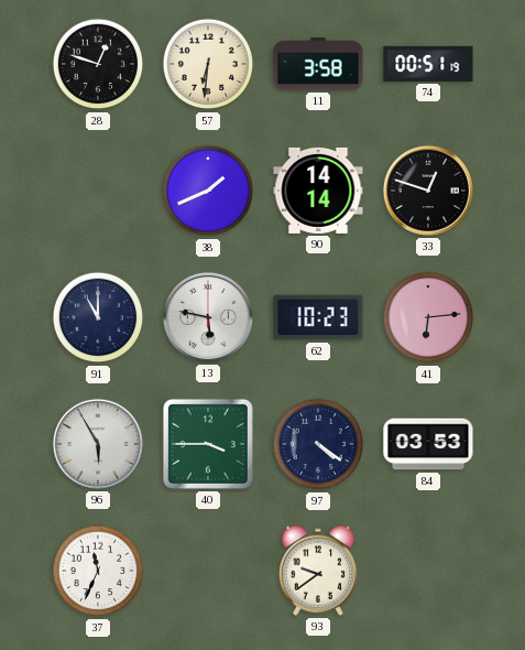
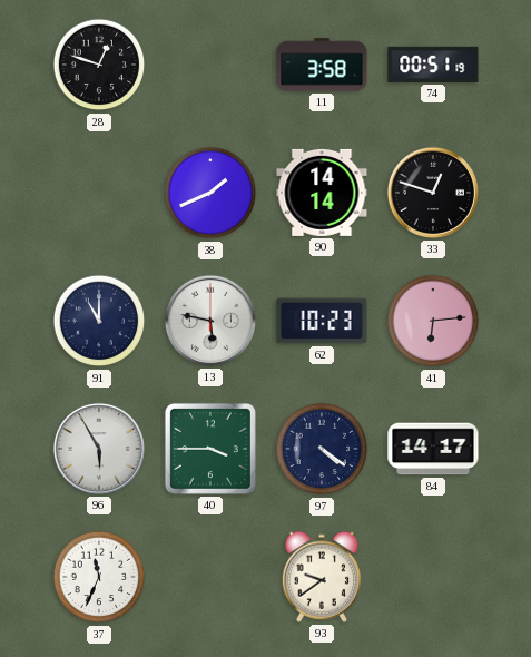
57: 6:31 -> none
84: 03:53 -> 14:17
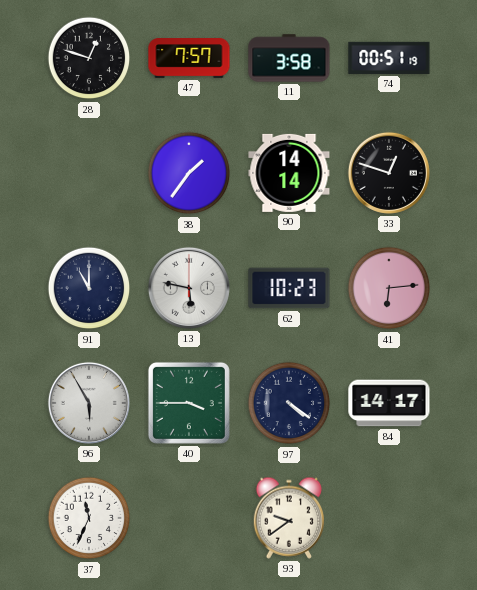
47: none -> 7:57
38: 1:41 -> 1:36
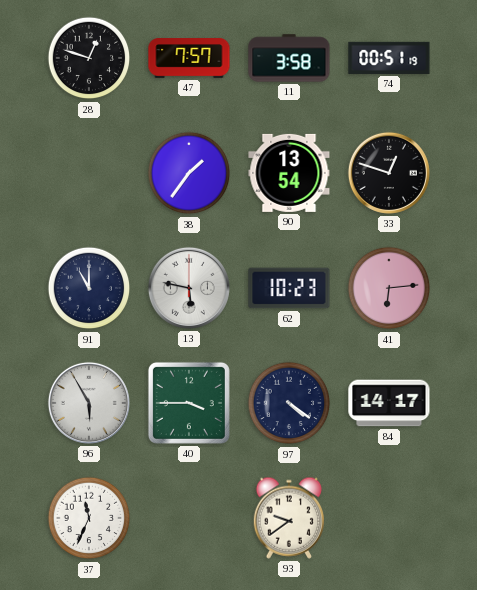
90: 14:14 -> 13:54
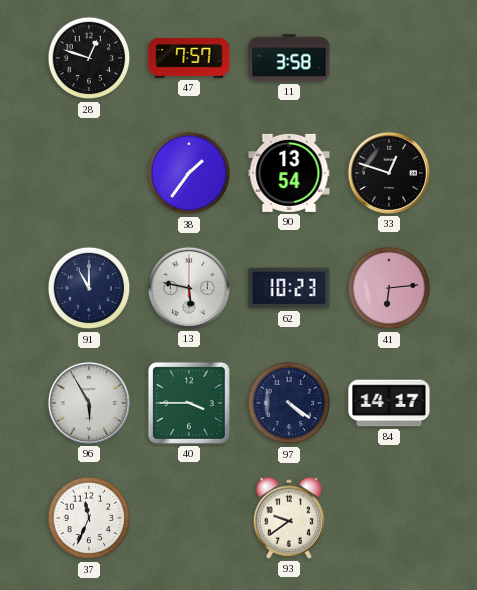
74: 00:51 -> none
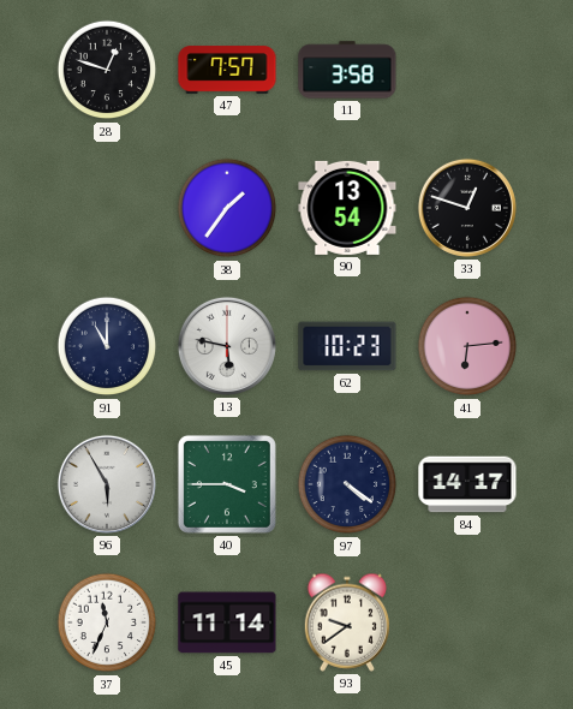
45: none -> 11:14
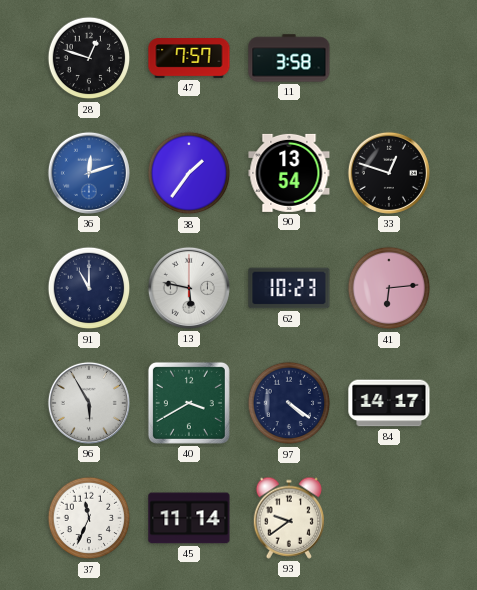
36: none -> 12:12
40: 3:45 -> 3:40
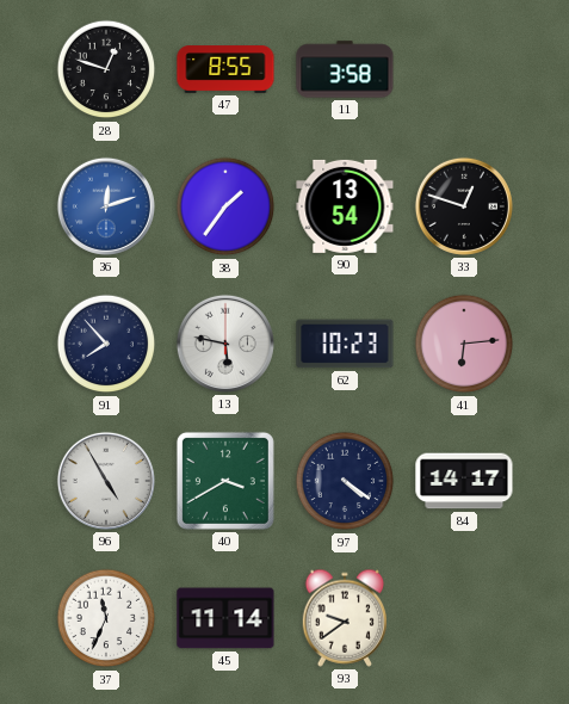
47: 7:57 -> 8:55
91: 11:00 -> 7:53
96: 5:55 -> 4:55
